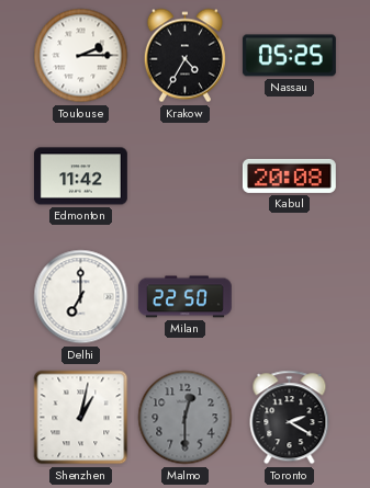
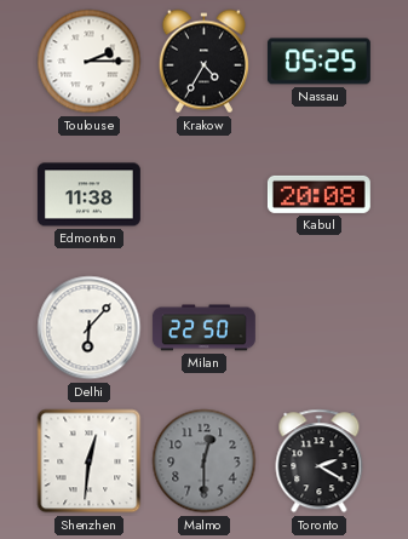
Edmonton: 11:42 -> 11:38
Delhi: 7:00 -> 6:07
Shenzhen: 1:02 -> 12:31
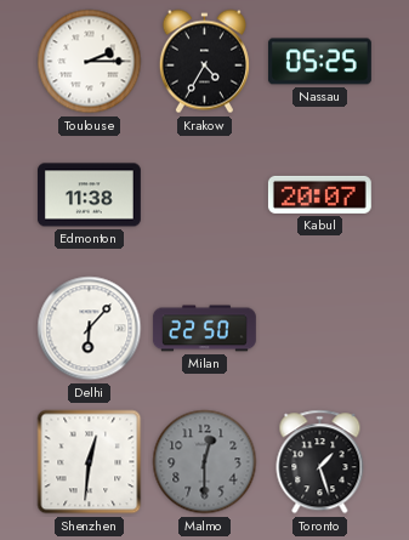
Kabul: 20:08 -> 20:07
Toronto: 2:20 -> 1:27
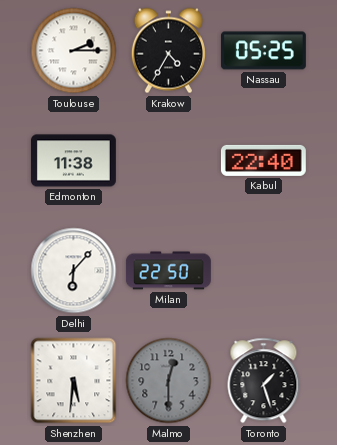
Kabul: 20:07 -> 22:40
Shenzhen: 12:31 -> 5:31
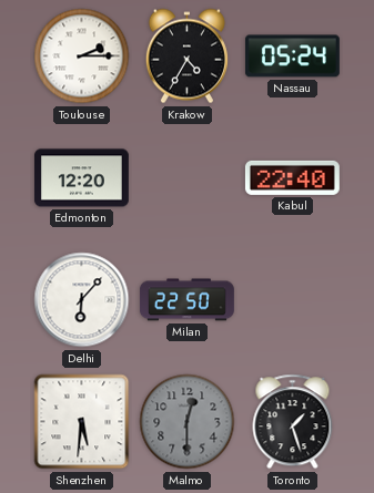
Nassau: 05:25 -> 05:24
Edmonton: 11:38 -> 12:20
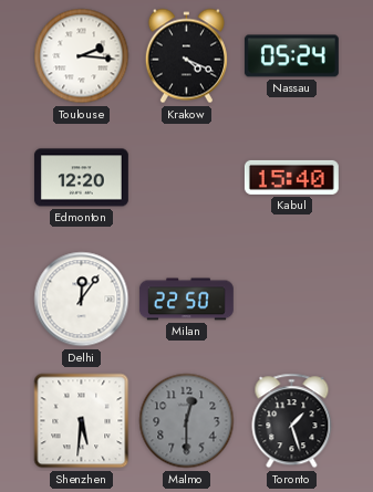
Toulouse: 2:15 -> 2:16
Krakow: 4:35 -> 4:19
Kabul: 22:40 -> 15:40
Delhi: 6:07 -> 12:06
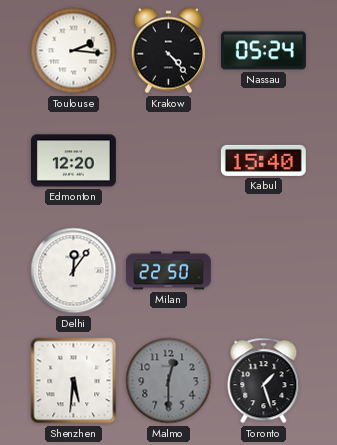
Krakow: 4:19 -> 4:23
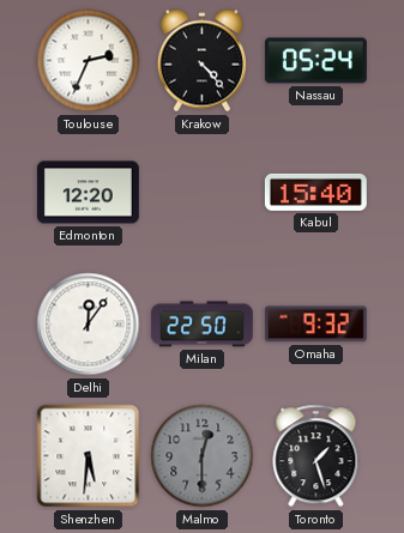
Toulouse: 2:16 -> 2:34
Omaha: none -> 9:32
